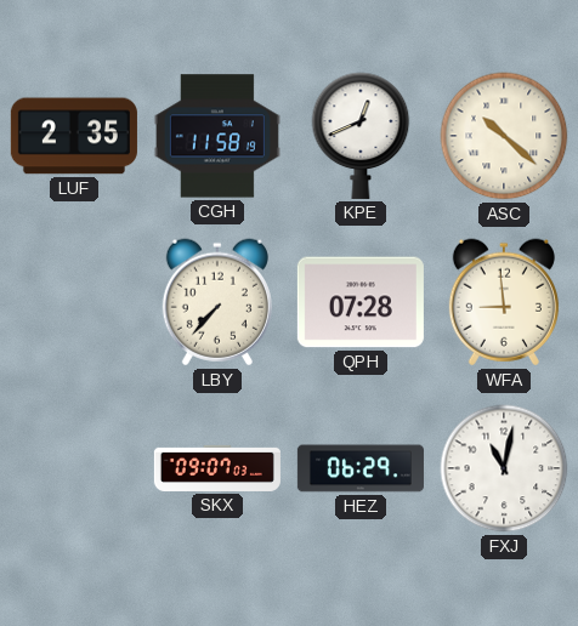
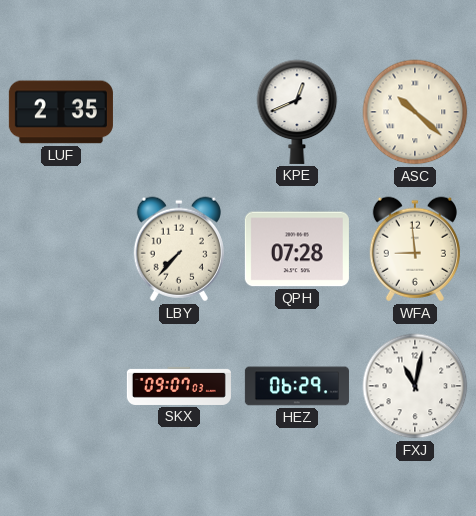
CGH: 11:58 -> none
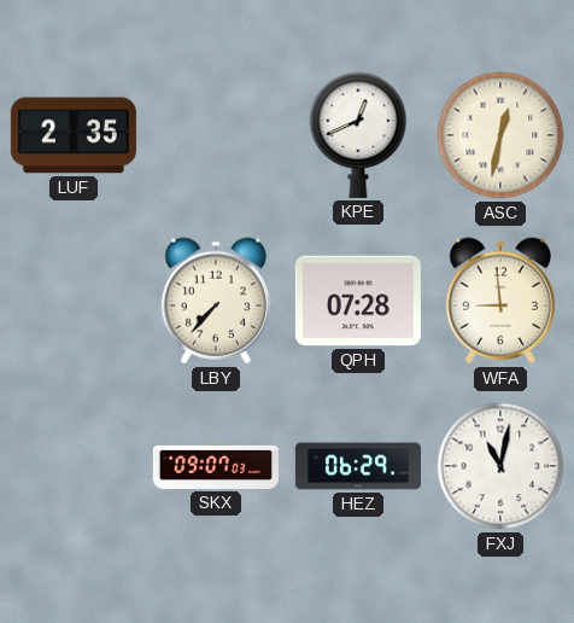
ASC: 10:22 -> 12:32
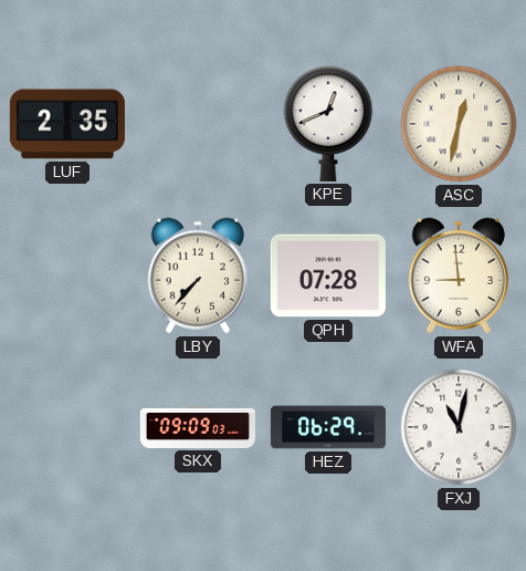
SKX: 09:07 -> 09:09
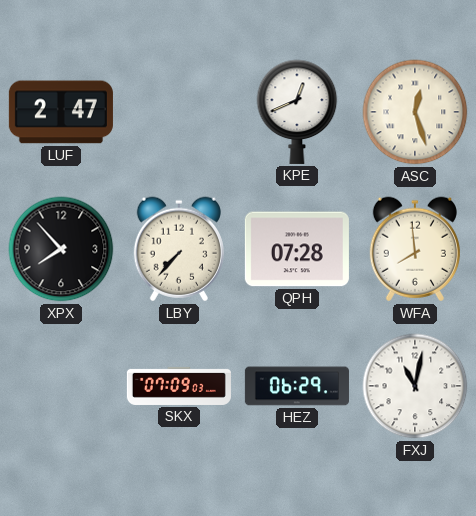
LUF: 2:35 -> 2:47
ASC: 12:32 -> 12:27
XPX: none -> 7:53
WFA: 8:59 -> 7:59
SKX: 09:09 -> 07:09
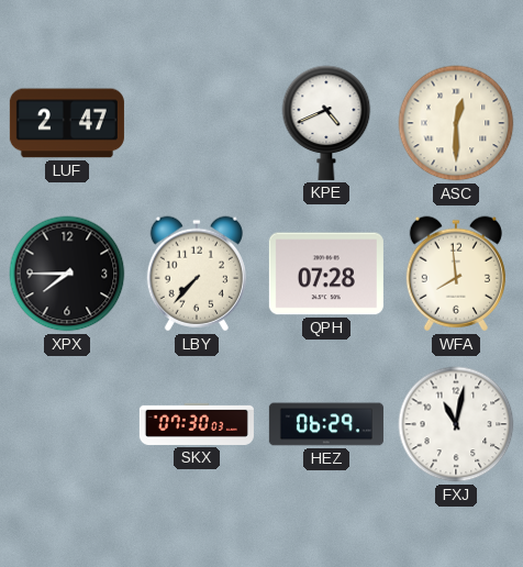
KPE: 12:41 -> 4:41
ASC: 12:27 -> 12:30
XPX: 7:53 -> 7:45
SKX: 07:09 -> 07:30
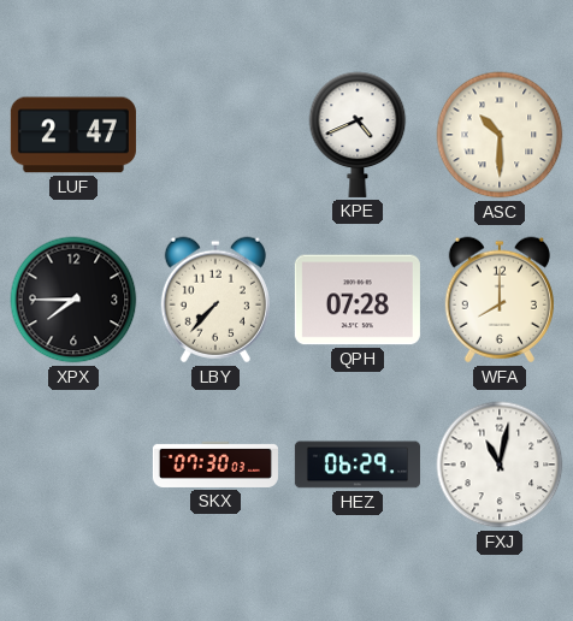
ASC: 12:30 -> 10:30
WFA: 7:59 -> 8:00
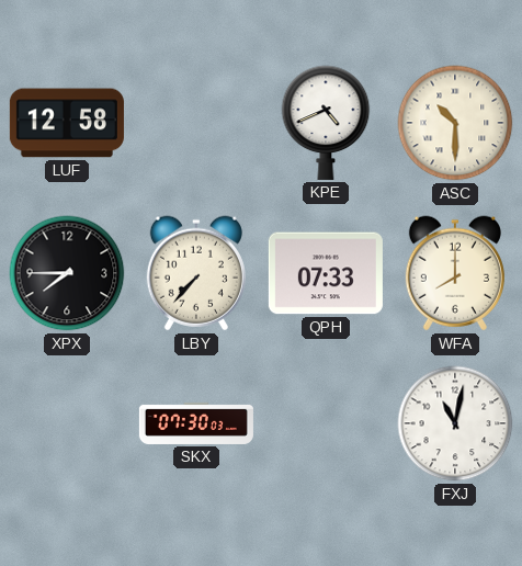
LUF: 2:47 -> 12:58
QPH: 07:28 -> 07:33
HEZ: 06:29 -> none
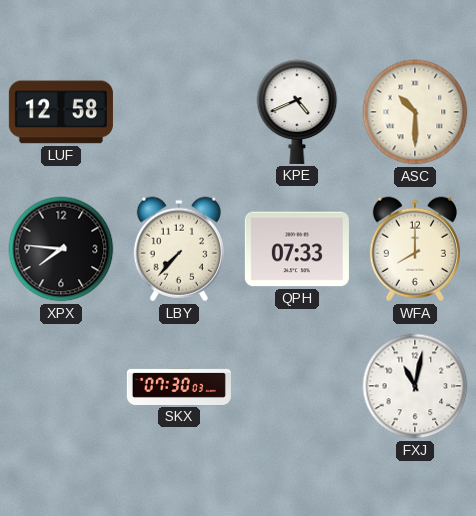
XPX: 7:45 -> 7:46
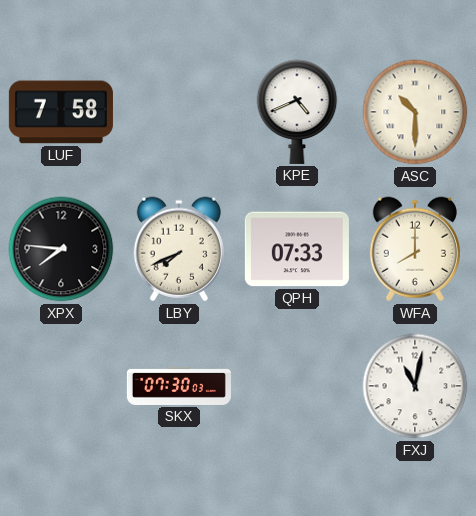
LUF: 12:58 -> 7:58
LBY: 7:37 -> 7:41
